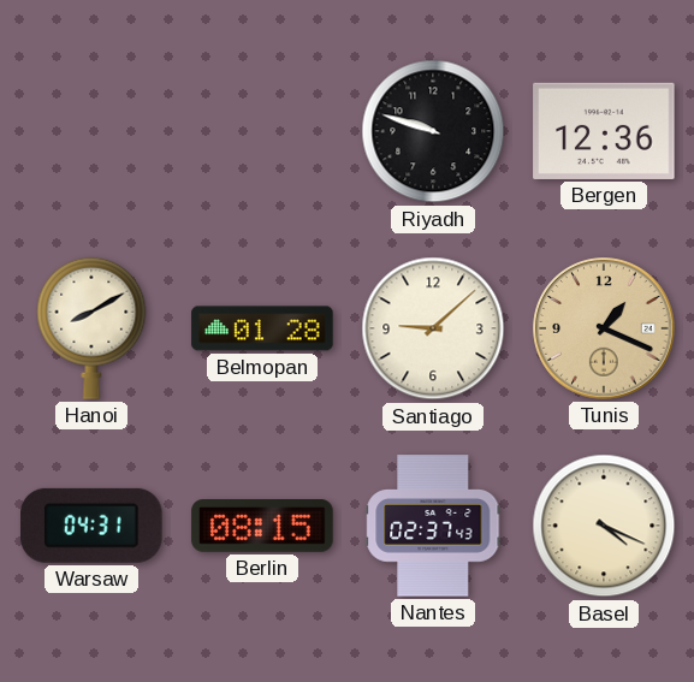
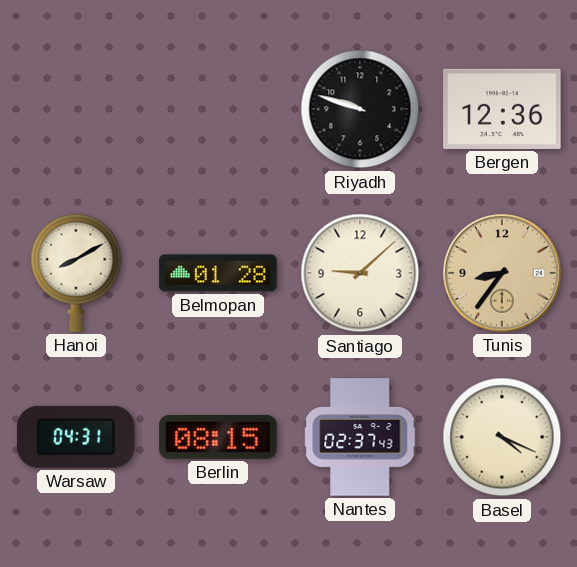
Tunis: 1:19 -> 8:36
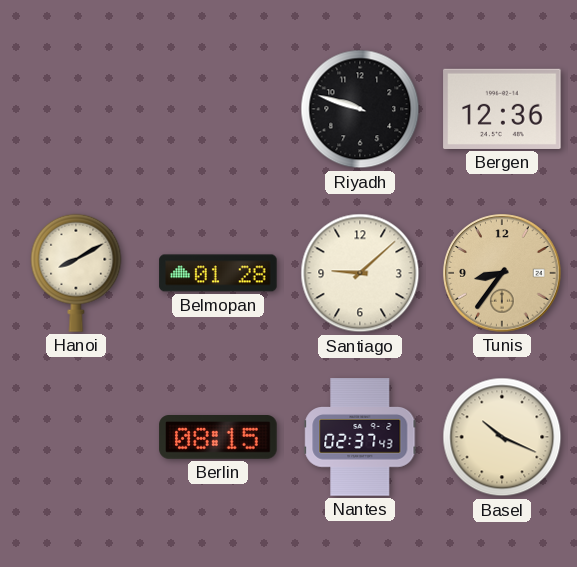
Warsaw: 04:31 -> none
Basel: 4:19 -> 10:19
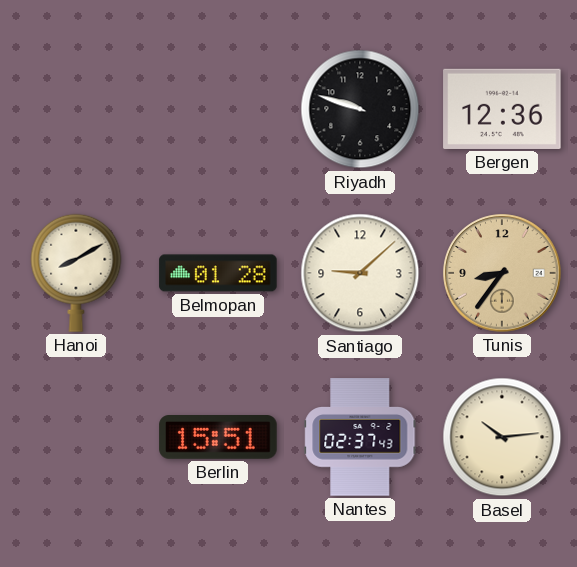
Berlin: 08:15 -> 15:51
Basel: 10:19 -> 10:14
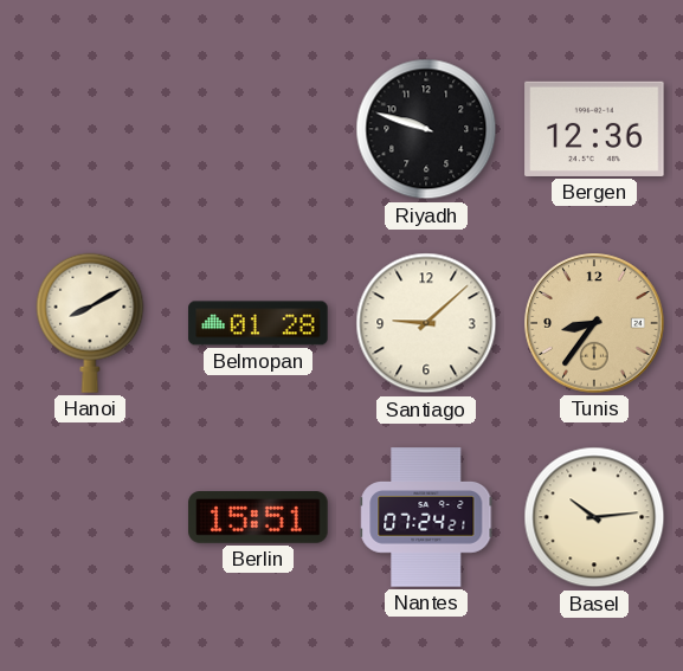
Nantes: 02:37 -> 07:24
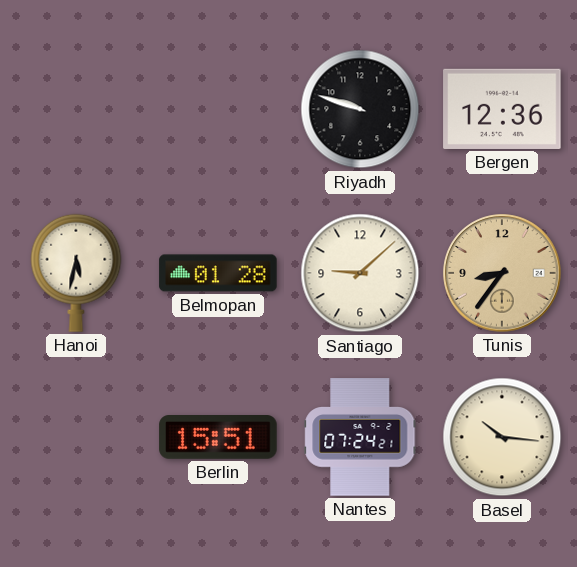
Hanoi: 8:10 -> 5:32
Basel: 10:14 -> 10:16
